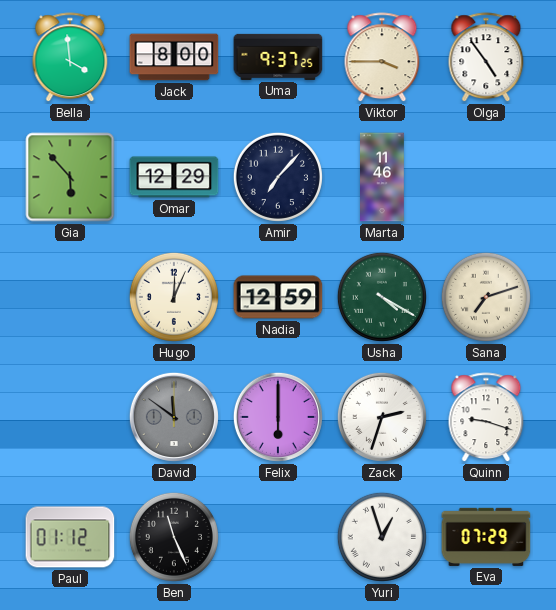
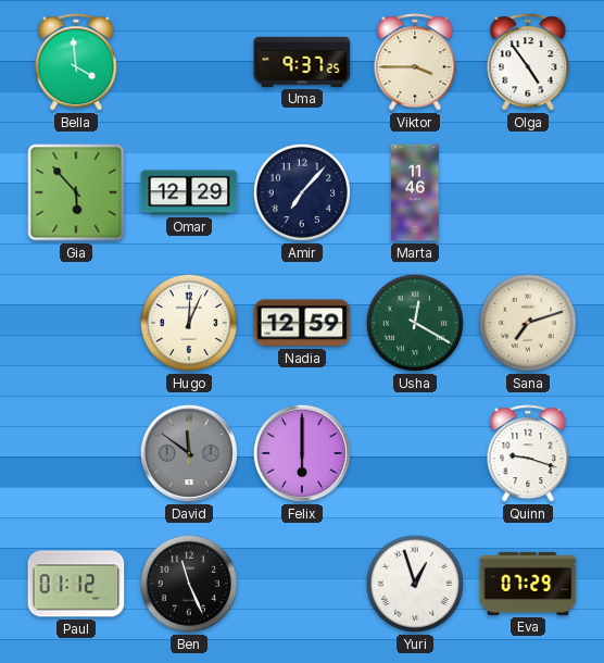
Jack: 8:00 -> none
Usha: 4:20 -> 12:20
Zack: 2:33 -> none
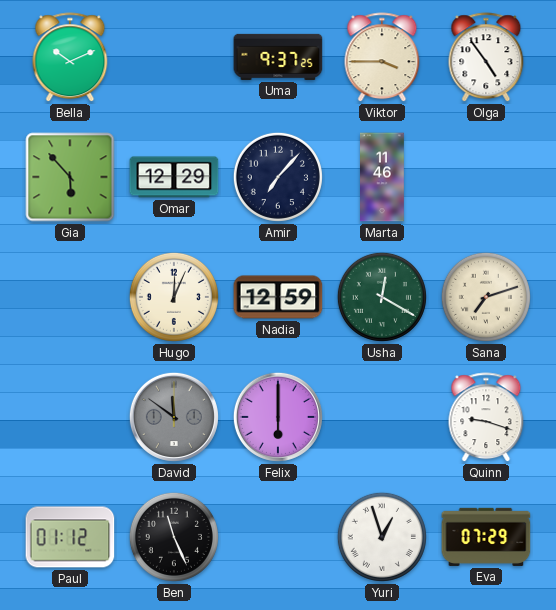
Bella: 3:59 -> 10:11
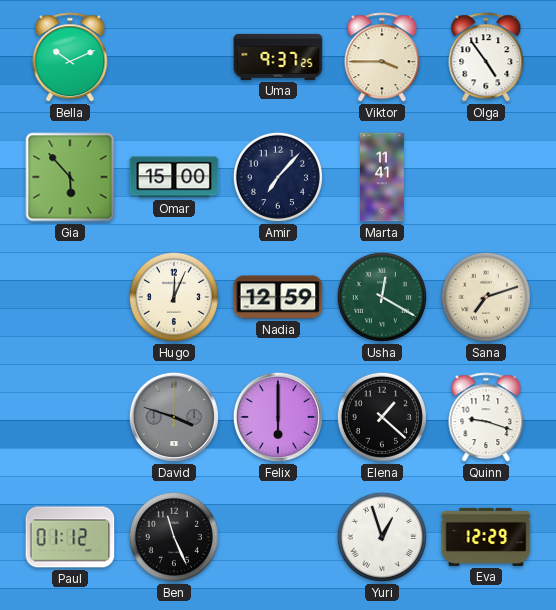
Omar: 12:29 -> 15:00
Marta: 11:46 -> 11:41
David: 11:51 -> 3:48
Elena: none -> 1:22
Eva: 07:29 -> 12:29
